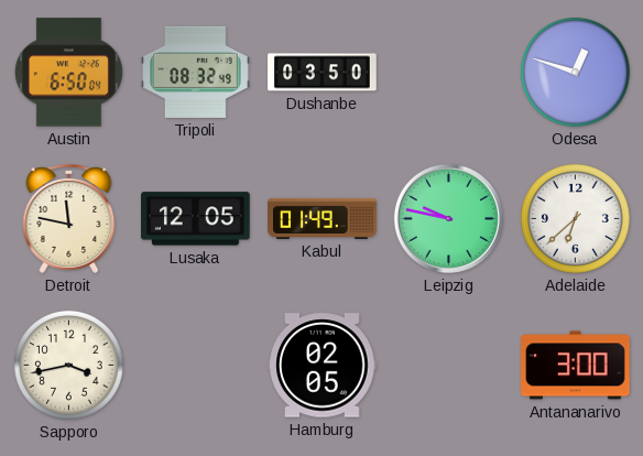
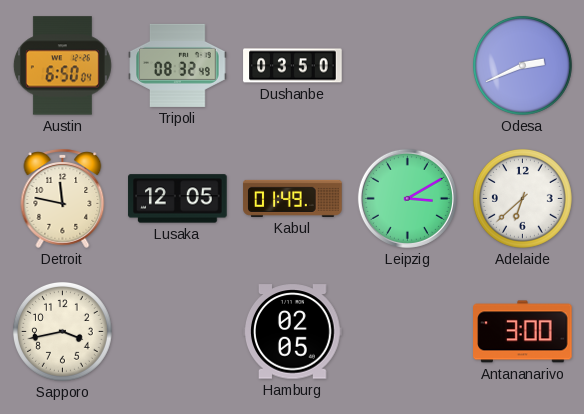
Odesa: 12:48 -> 2:41
Leipzig: 9:47 -> 3:10
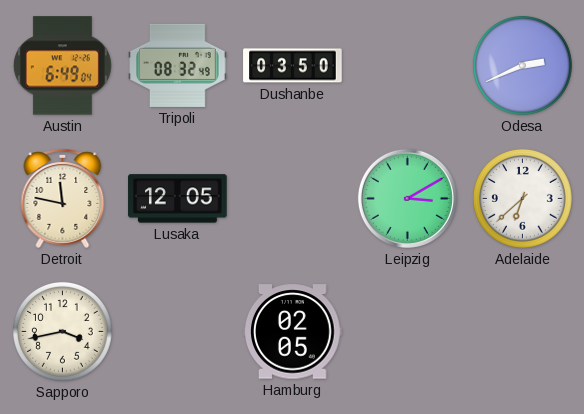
Austin: 6:50 -> 6:49
Kabul: 01:49 -> none
Antananarivo: 3:00 -> none
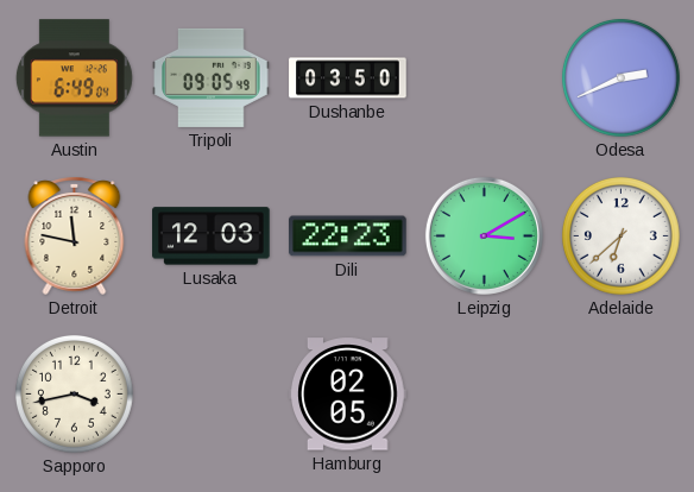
Tripoli: 08:32 -> 09:05
Lusaka: 12:05 -> 12:03
Dili: none -> 22:23
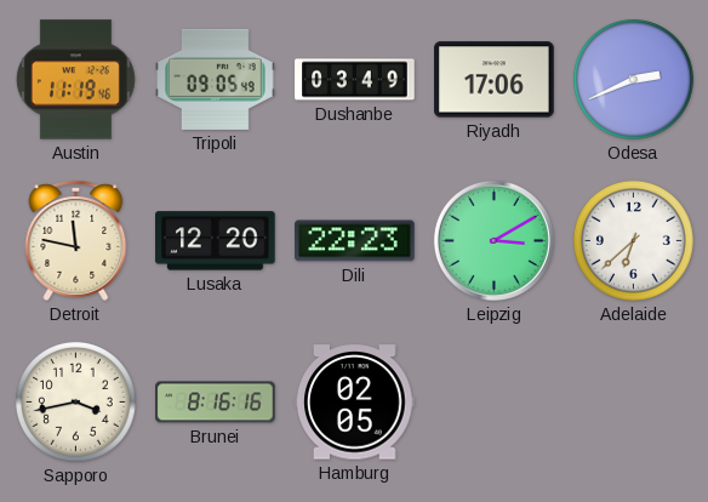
Austin: 6:49 -> 11:19
Dushanbe: 03:50 -> 03:49
Riyadh: none -> 17:06
Lusaka: 12:03 -> 12:20
Brunei: none -> 8:16
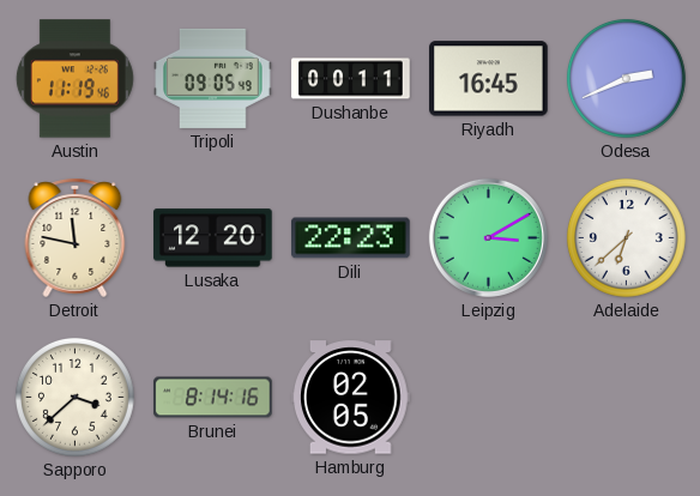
Dushanbe: 03:49 -> 00:11
Riyadh: 17:06 -> 16:45
Sapporo: 3:43 -> 3:38
Brunei: 8:16 -> 8:14
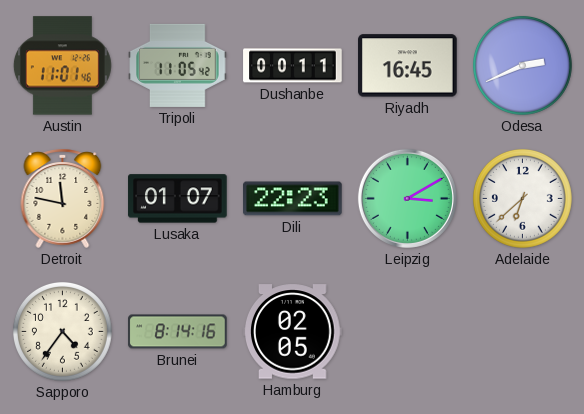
Austin: 11:19 -> 11:01
Tripoli: 09:05 -> 11:05
Lusaka: 12:20 -> 01:07
Sapporo: 3:38 -> 4:36
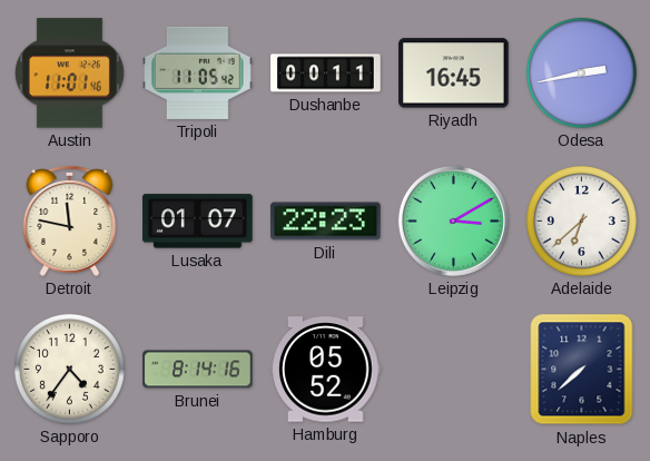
Odesa: 2:41 -> 2:43
Hamburg: 02:05 -> 05:52
Naples: none -> 7:38
